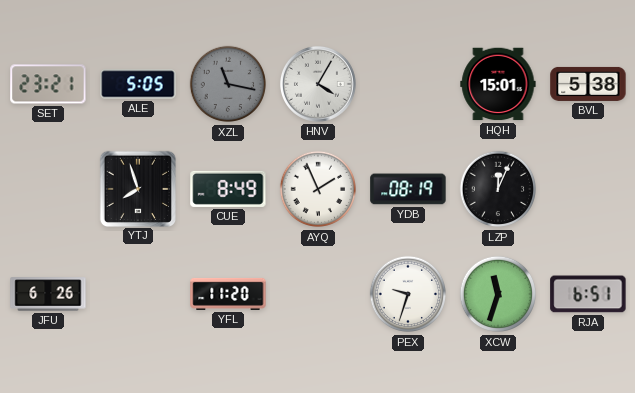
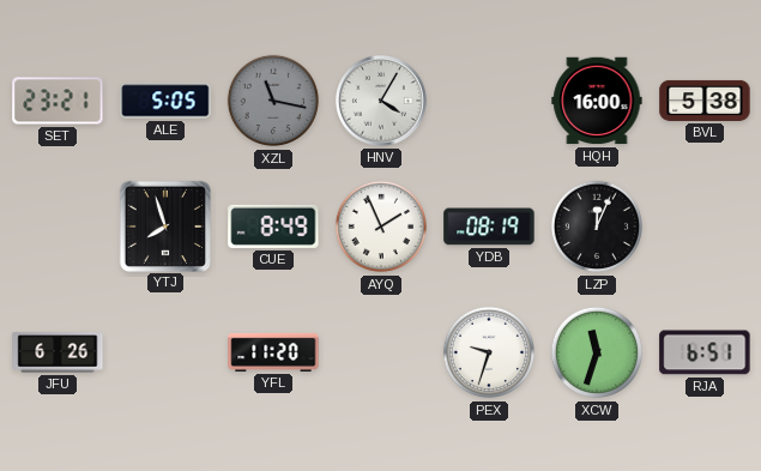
HQH: 15:01 -> 16:00
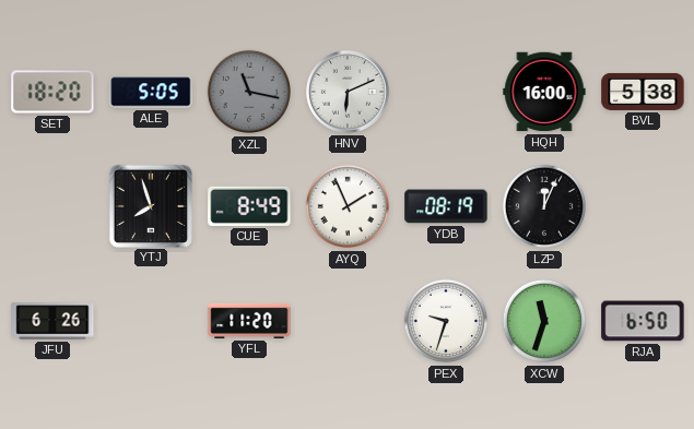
SET: 23:21 -> 18:20
HNV: 4:05 -> 6:11
RJA: 6:51 -> 6:50
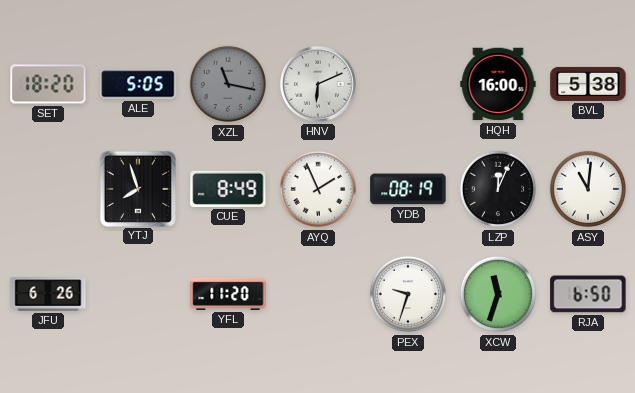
ASY: none -> 11:01
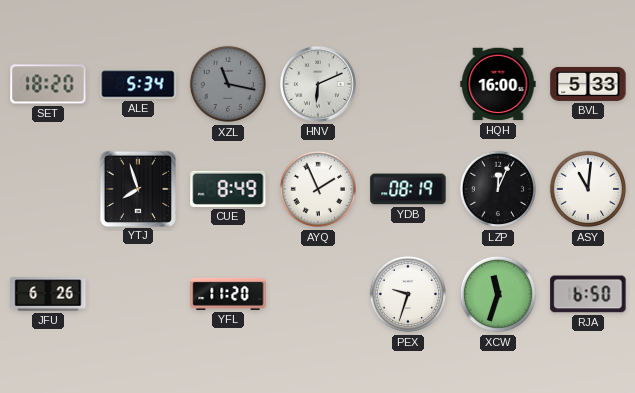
ALE: 5:05 -> 5:34
BVL: 5:38 -> 5:33
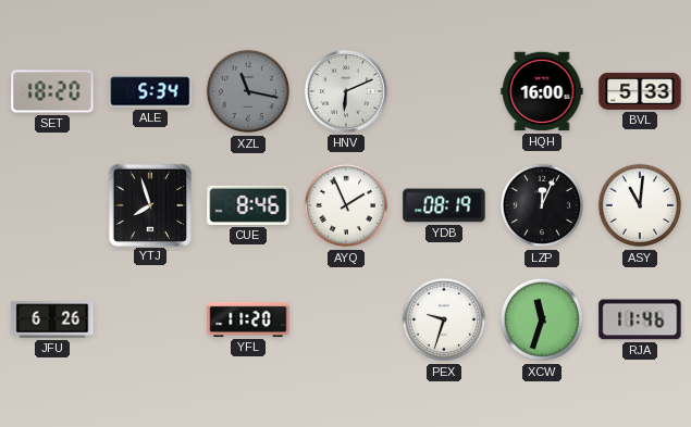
CUE: 8:49 -> 8:46
RJA: 6:50 -> 11:46
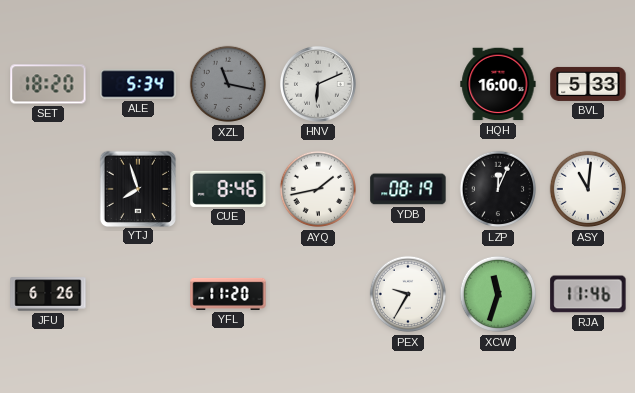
AYQ: 1:56 -> 1:43
PEX: 9:33 -> 9:35
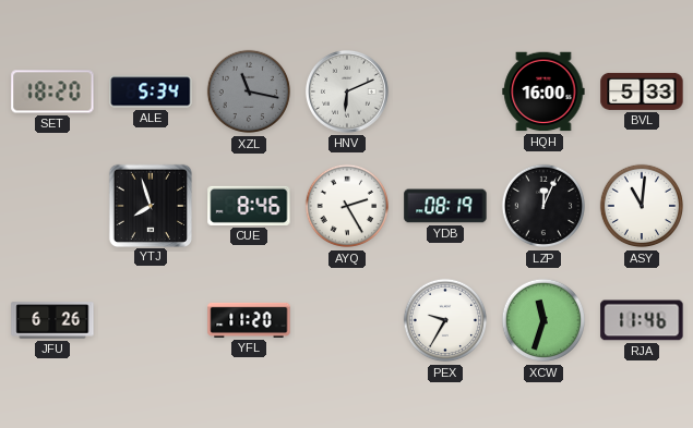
AYQ: 1:43 -> 2:25
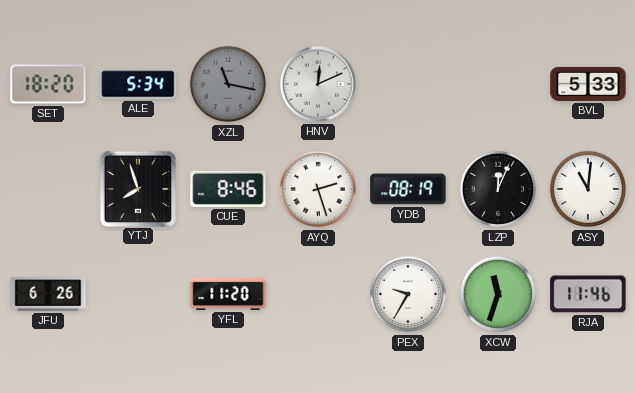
HNV: 6:11 -> 12:11
HQH: 16:00 -> none
AYQ: 2:25 -> 2:27
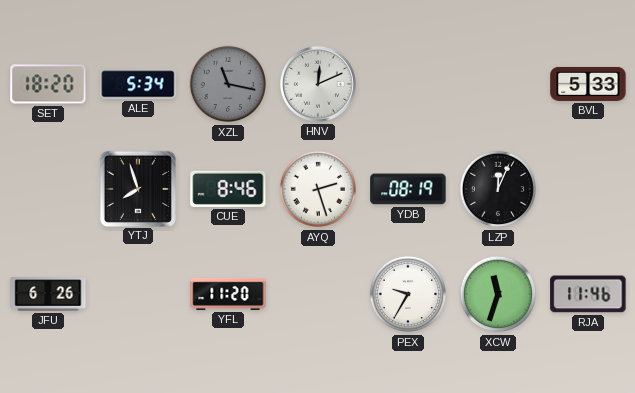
ASY: 11:01 -> none
